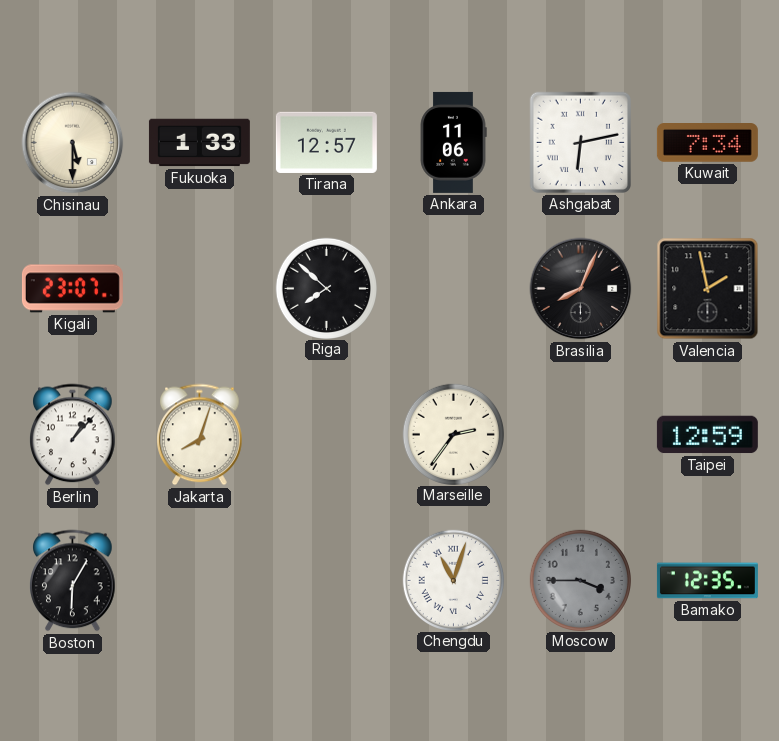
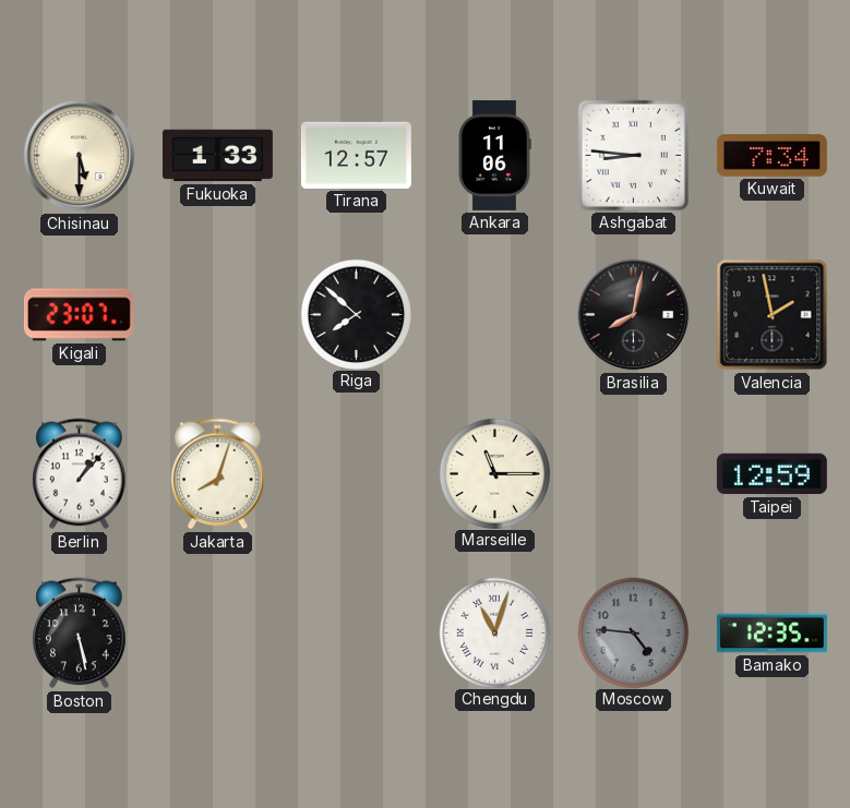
Ashgabat: 6:13 -> 8:46
Brasilia: 8:04 -> 8:02
Marseille: 2:36 -> 11:15
Boston: 6:05 -> 5:28
Moscow: 3:45 -> 4:46
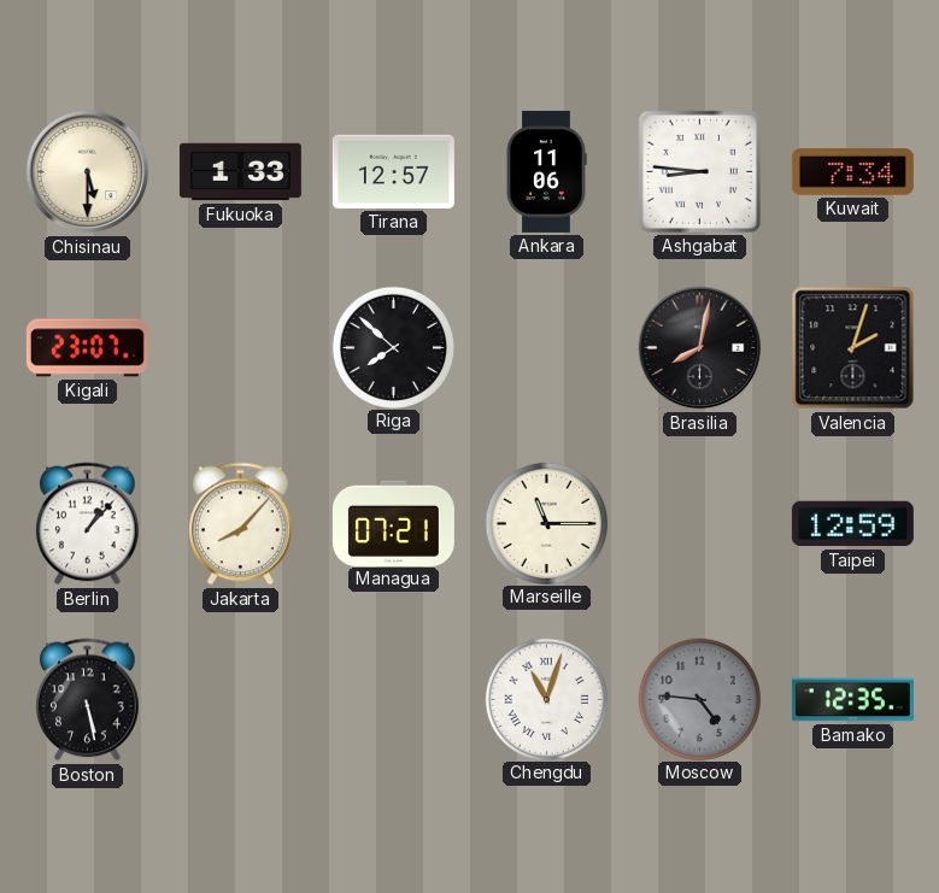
Valencia: 1:58 -> 2:03
Jakarta: 8:03 -> 8:07
Managua: none -> 07:21
